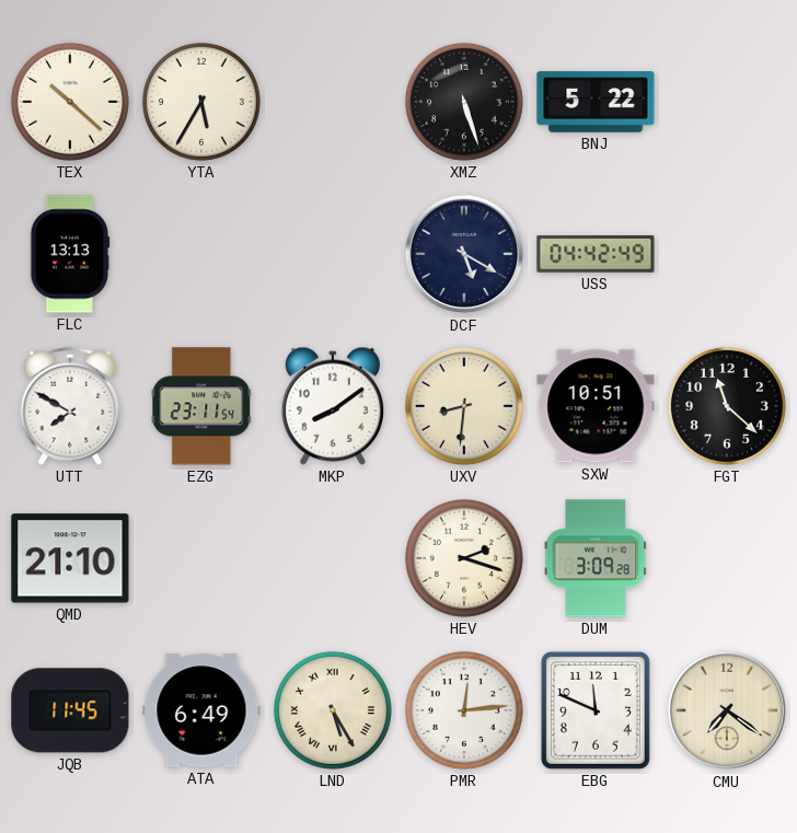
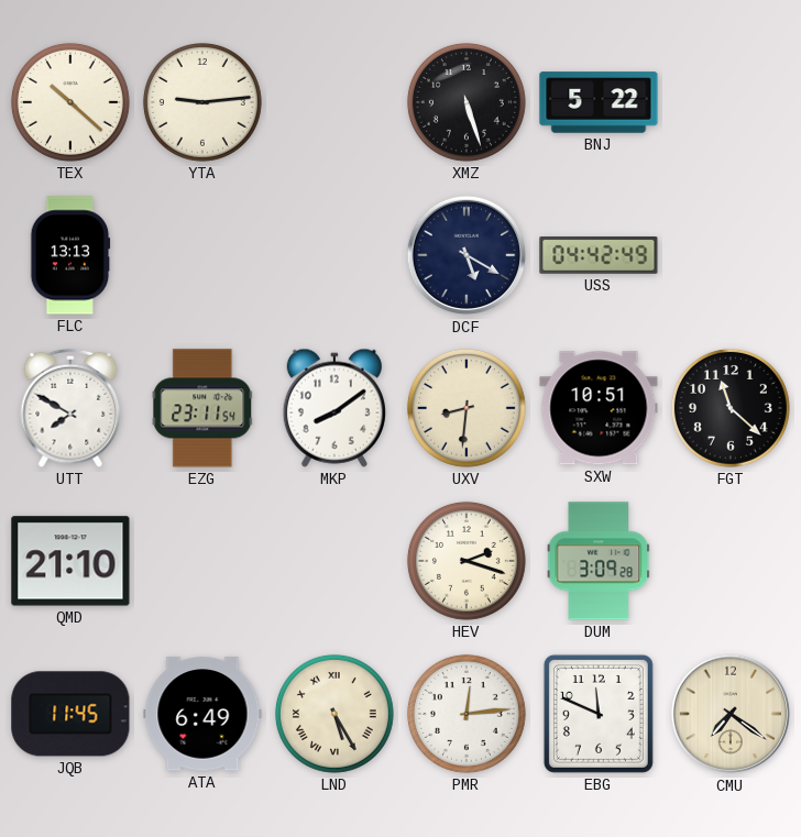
YTA: 5:35 -> 9:14
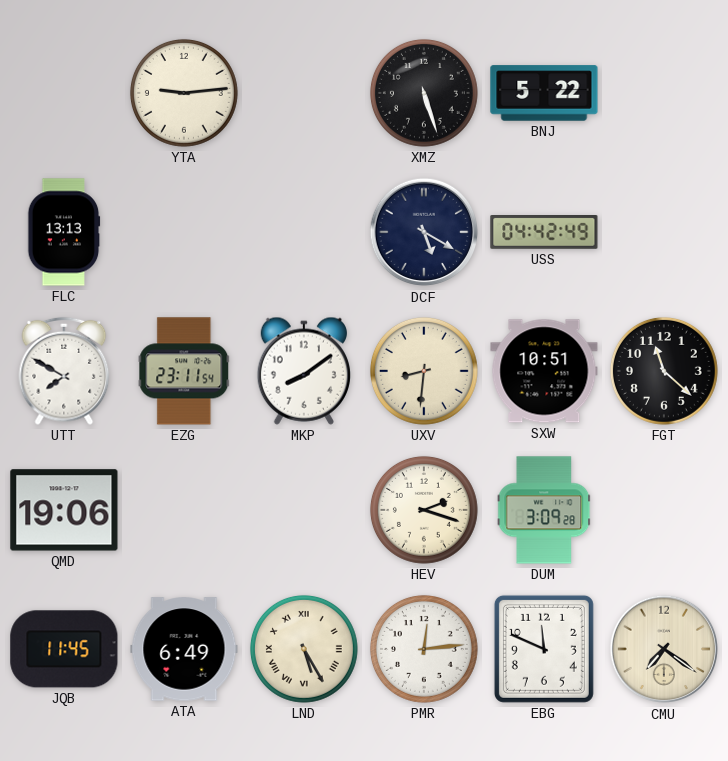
TEX: 10:22 -> none
QMD: 21:10 -> 19:06
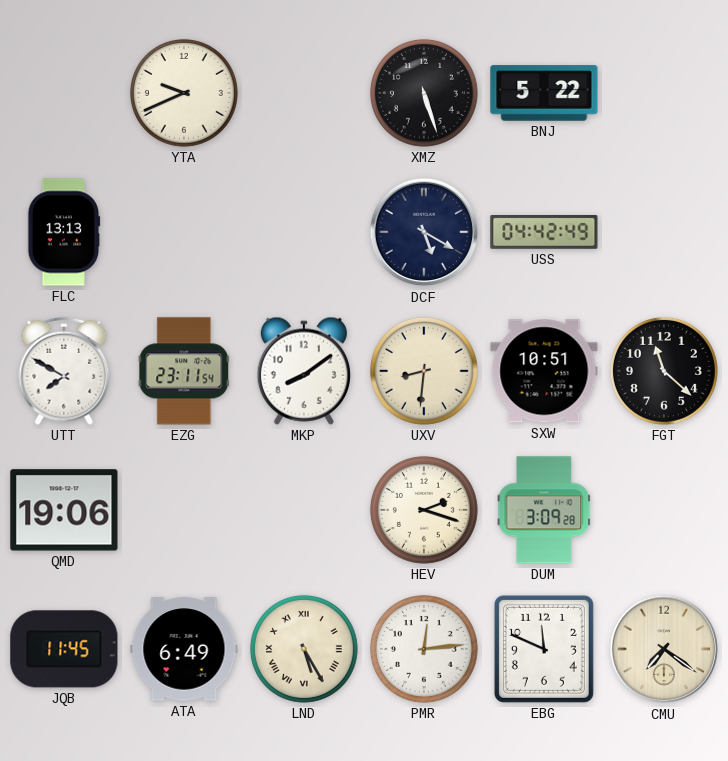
YTA: 9:14 -> 9:41
